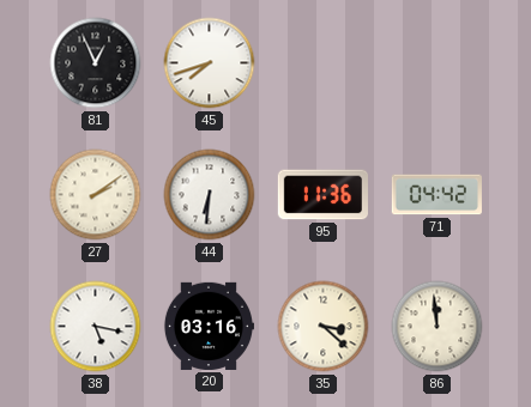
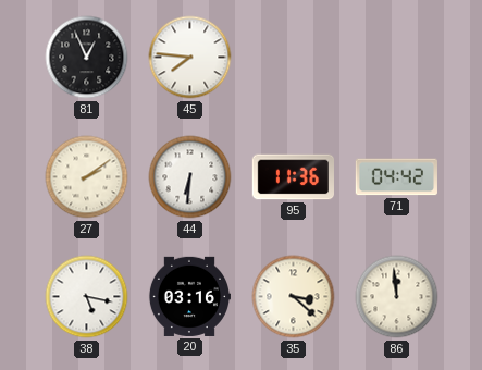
45: 7:42 -> 7:46
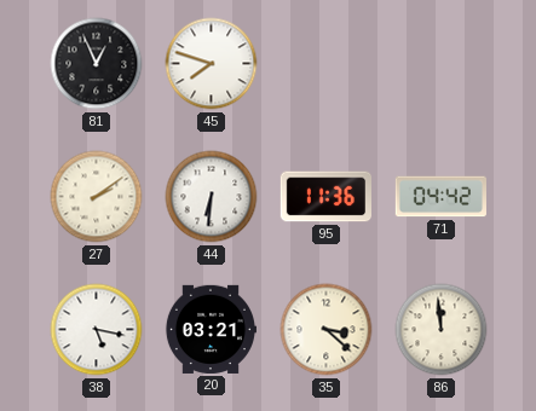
45: 7:46 -> 7:48
20: 03:16 -> 03:21
